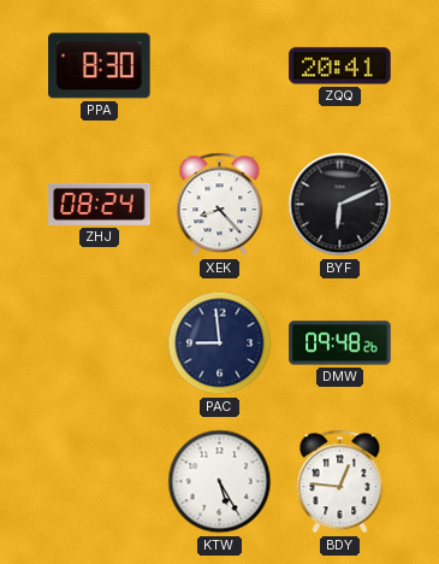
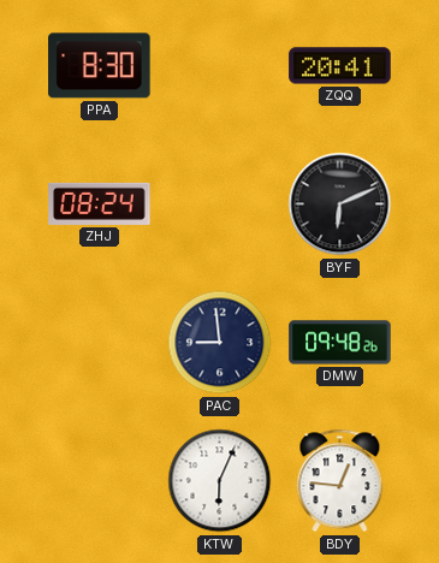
XEK: 8:23 -> none
KTW: 5:25 -> 6:04
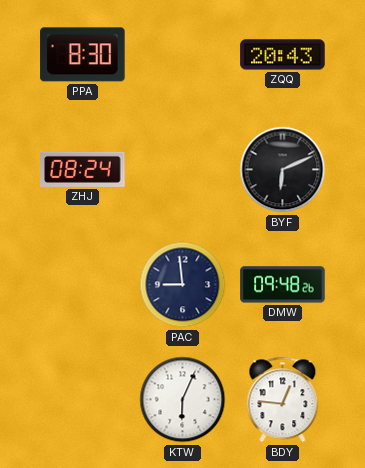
ZQQ: 20:41 -> 20:43
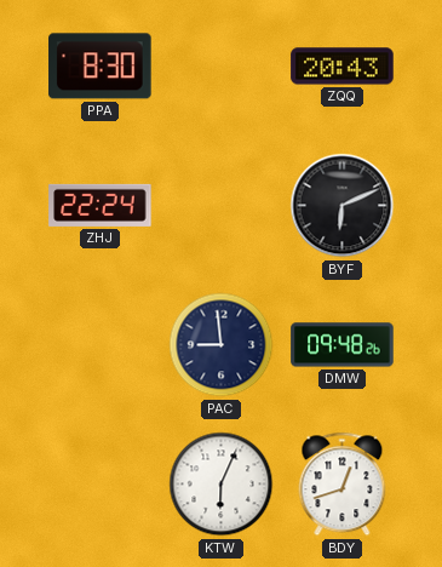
ZHJ: 08:24 -> 22:24
BDY: 12:46 -> 12:42
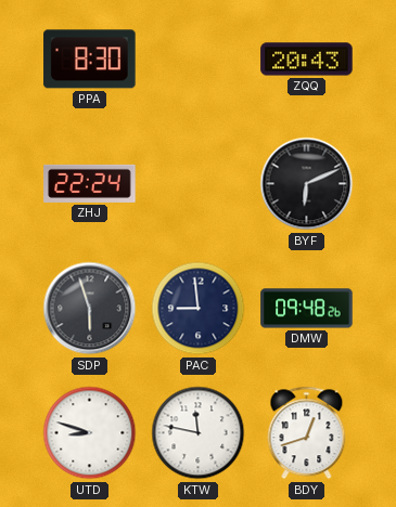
SDP: none -> 5:57
UTD: none -> 8:48
KTW: 6:04 -> 11:47
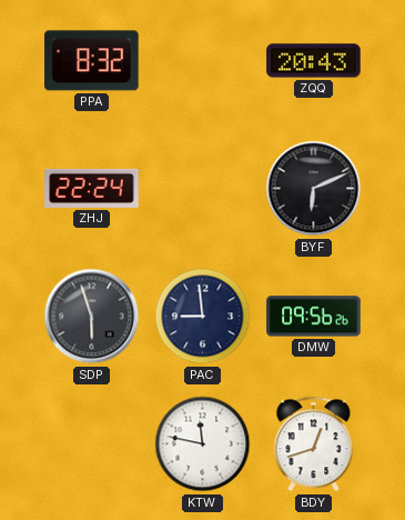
PPA: 8:30 -> 8:32
DMW: 09:48 -> 09:56
UTD: 8:48 -> none
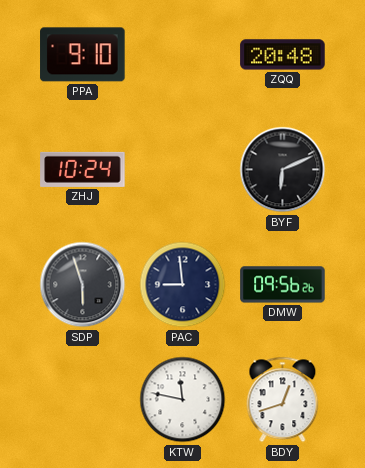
PPA: 8:32 -> 9:10
ZQQ: 20:43 -> 20:48
ZHJ: 22:24 -> 10:24
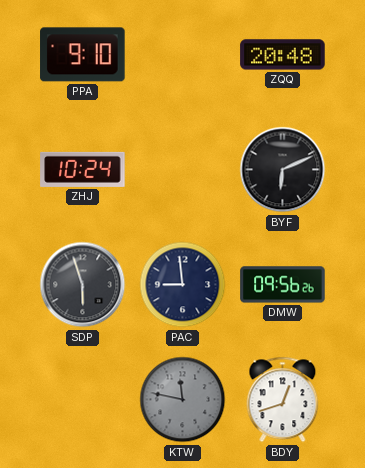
KTW dial: white -> grey
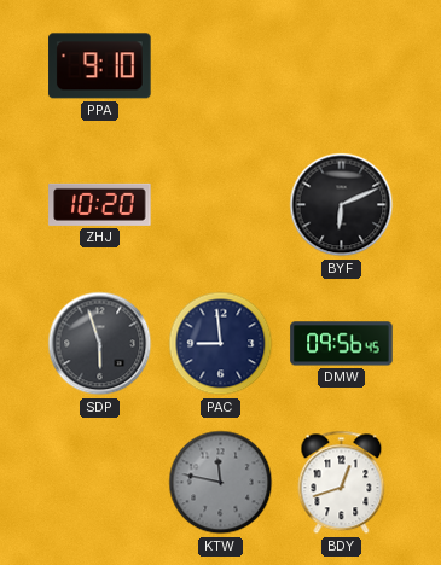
ZQQ: 20:48 -> none
ZHJ: 10:24 -> 10:20
DMW: 09:56:26 -> 09:56:45
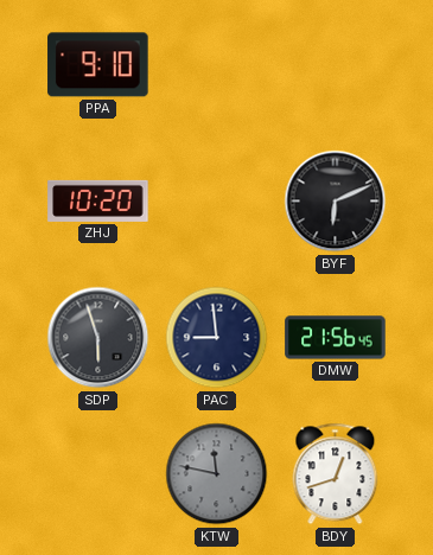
DMW: 09:56 -> 21:56
